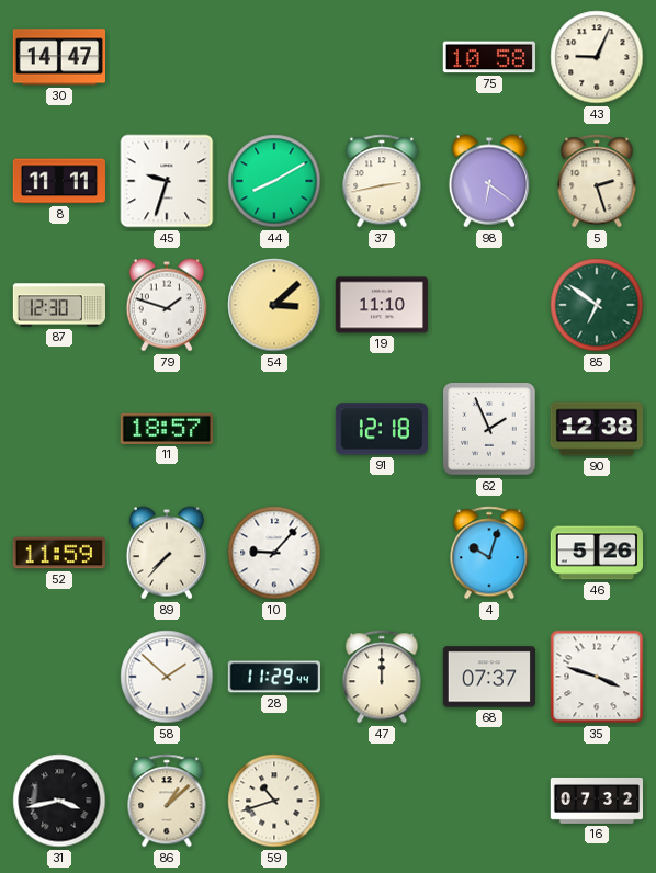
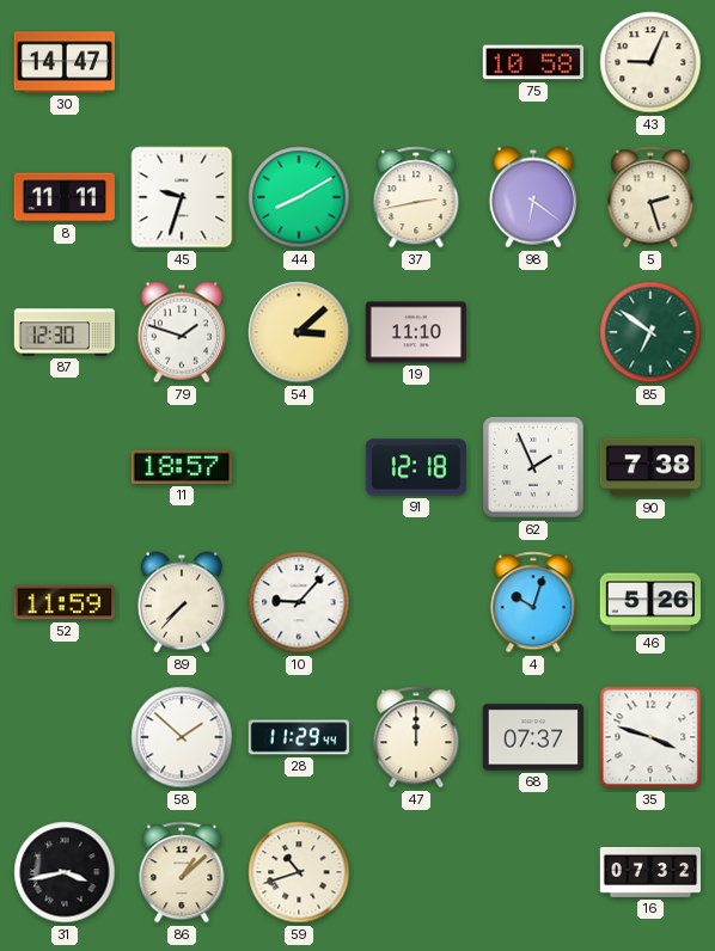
90: 12:38 -> 7:38
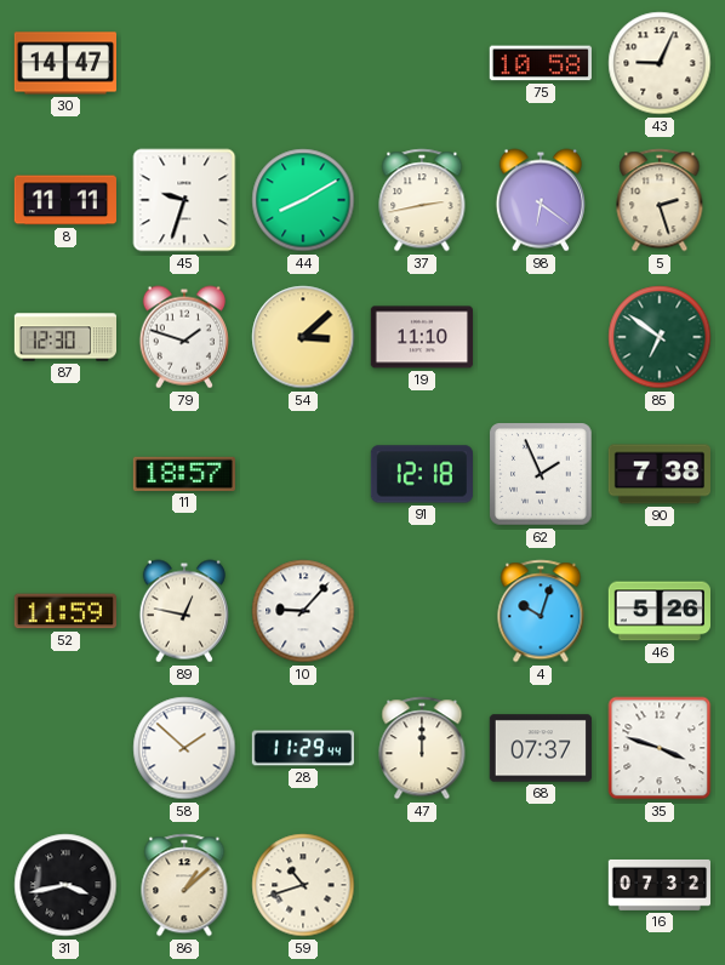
89: 7:37 -> 12:47
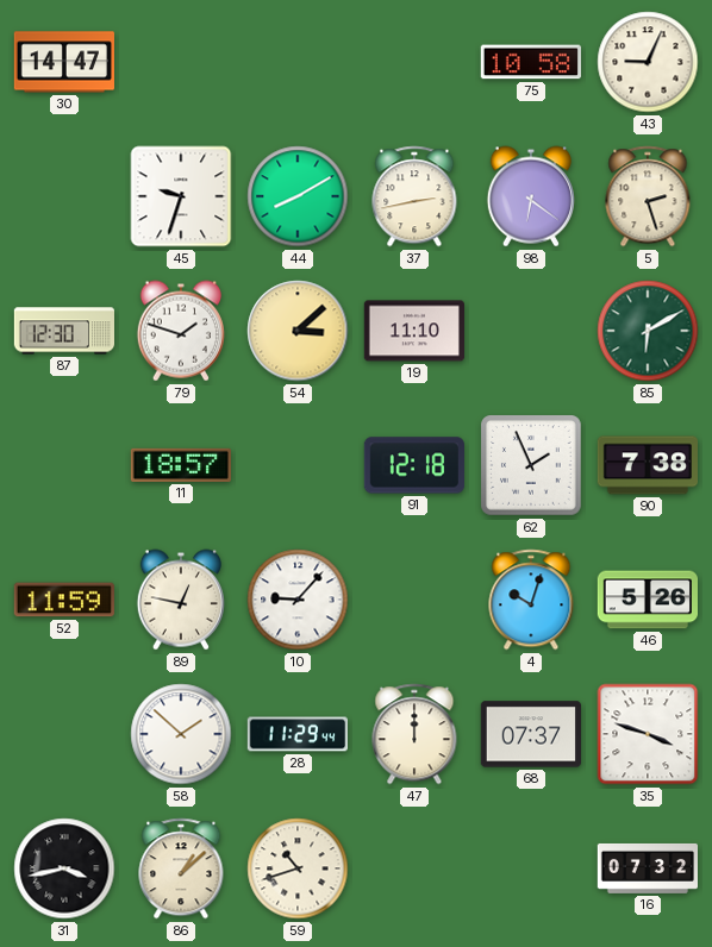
8: 11:11 -> none
85: 6:51 -> 6:10
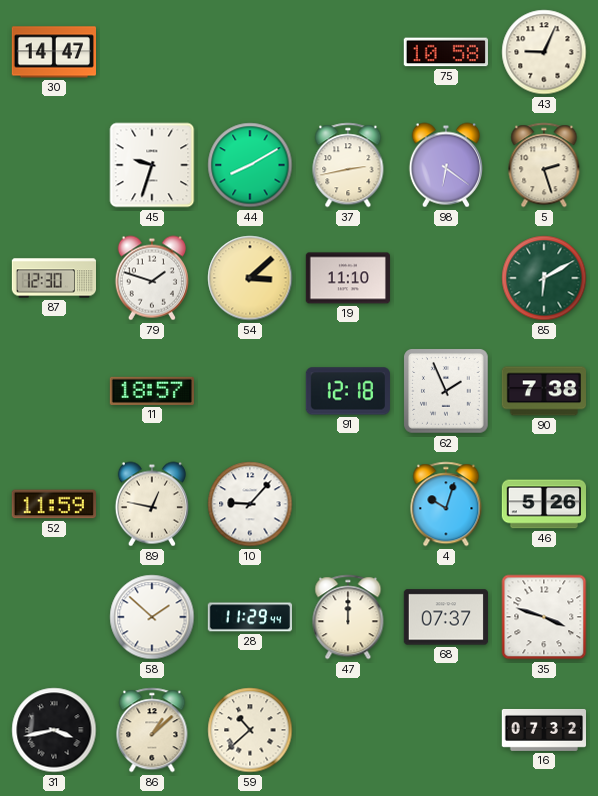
59: 10:42 -> 10:38
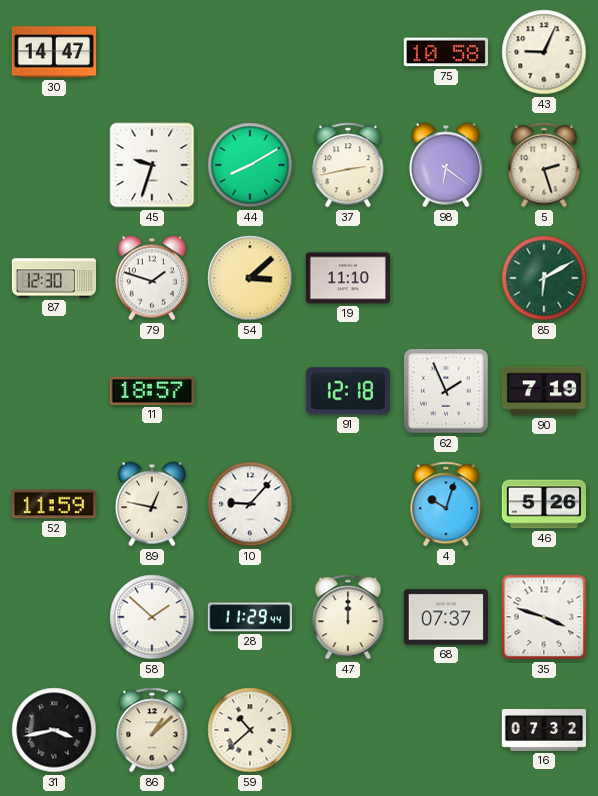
90: 7:38 -> 7:19
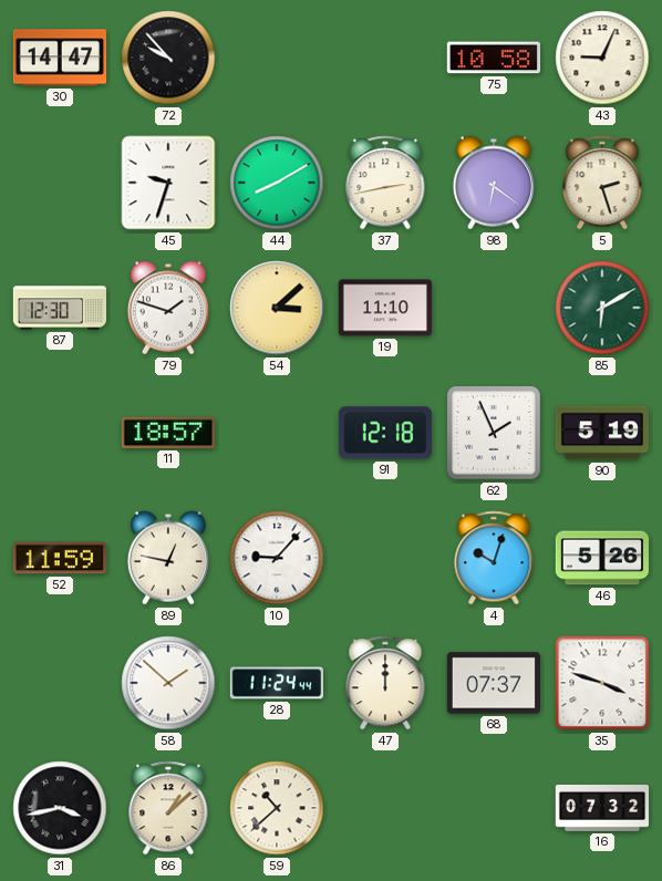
72: none -> 9:53
90: 7:19 -> 5:19
28: 11:29 -> 11:24
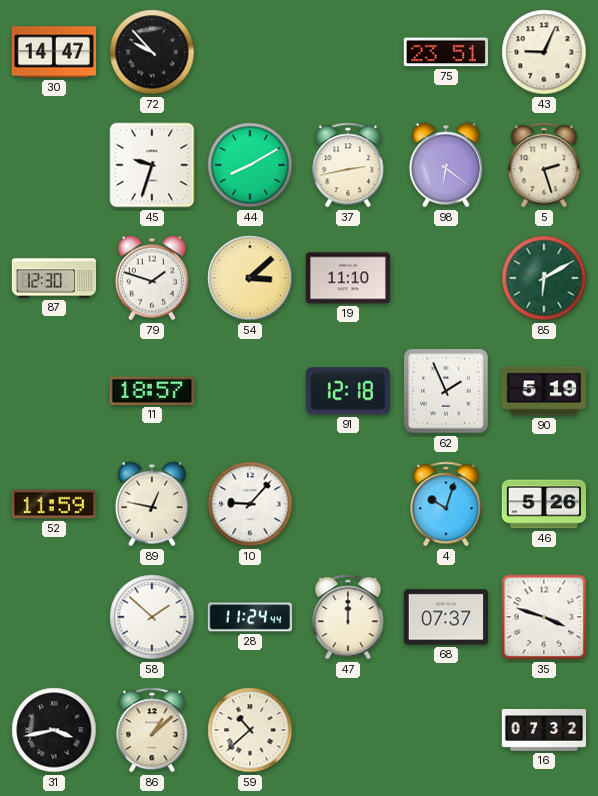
75: 10:58 -> 23:51
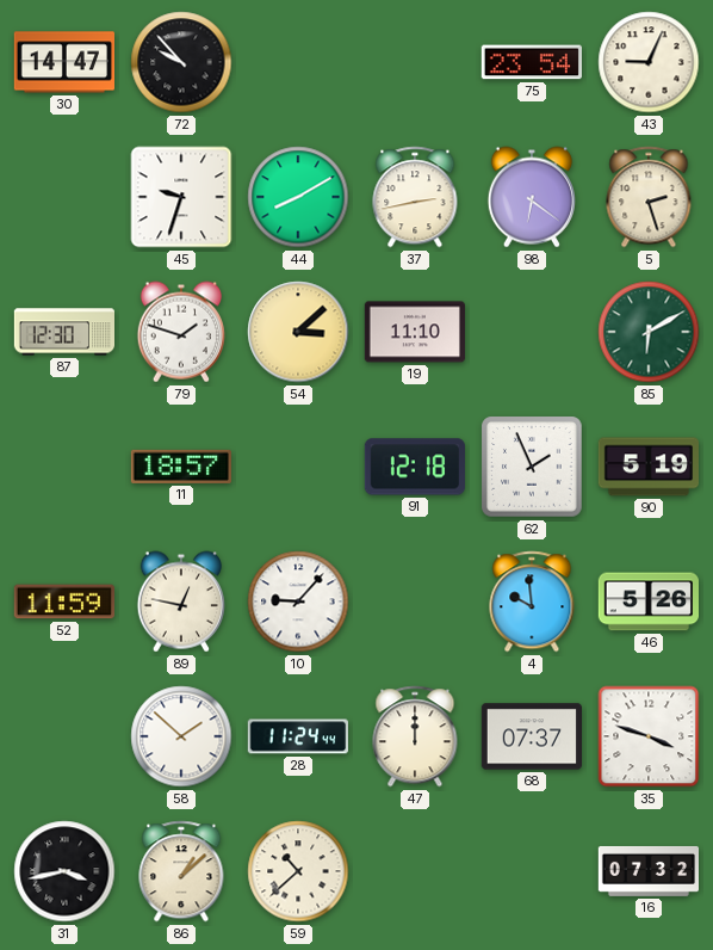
75: 23:51 -> 23:54
4: 10:03 -> 9:59
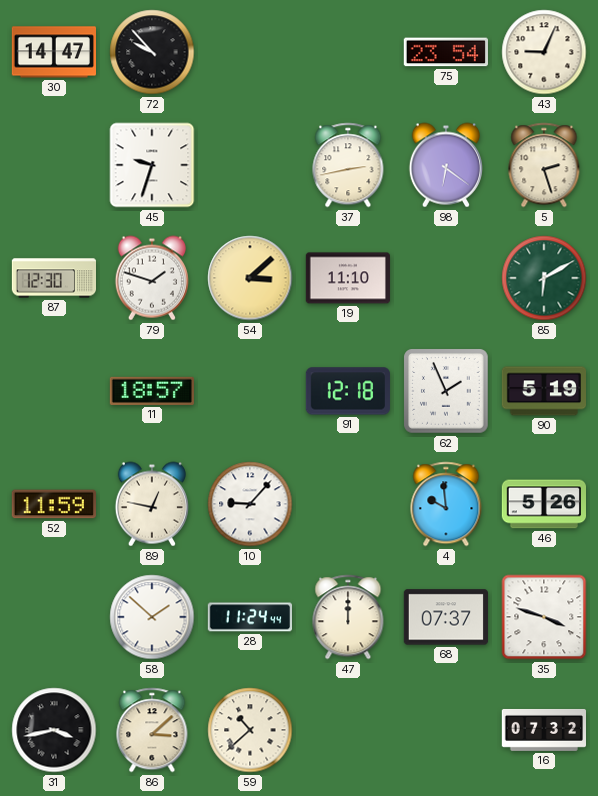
44: 8:10 -> none
86: 1:08 -> 3:08
